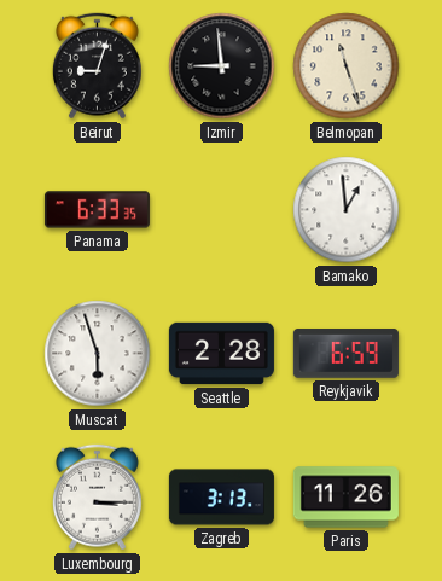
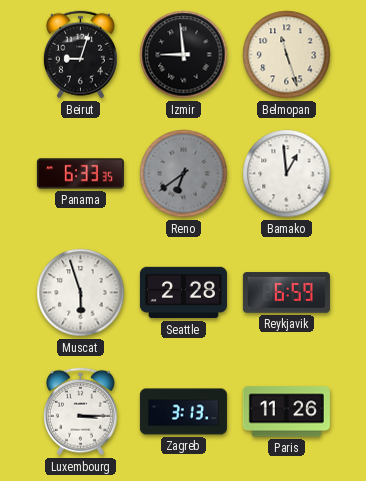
Reno: none -> 6:39
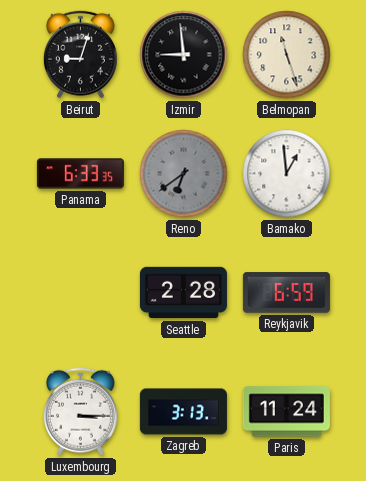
Muscat: 5:57 -> none
Paris: 11:26 -> 11:24
